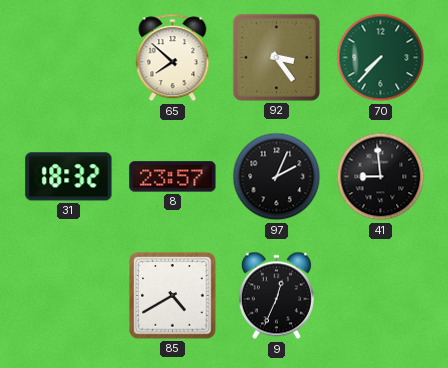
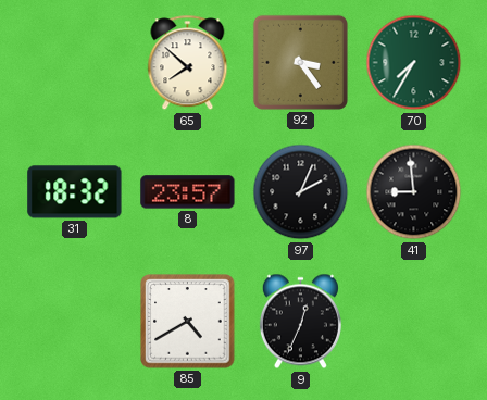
70: 7:37 -> 7:35
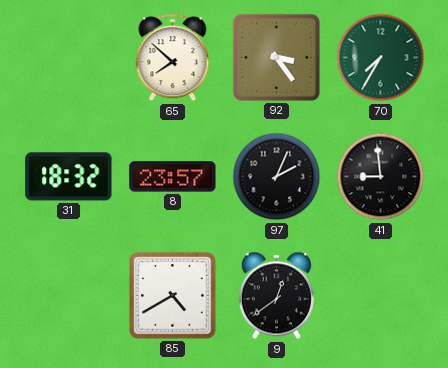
9: 12:34 -> 12:39
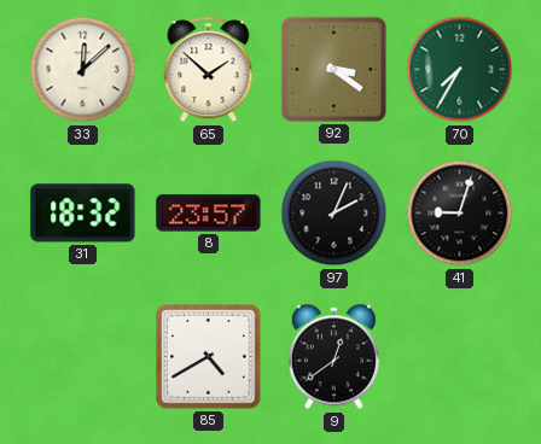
33: none -> 12:08
65: 7:52 -> 1:52
92: 3:24 -> 3:21
41: 8:59 -> 9:03
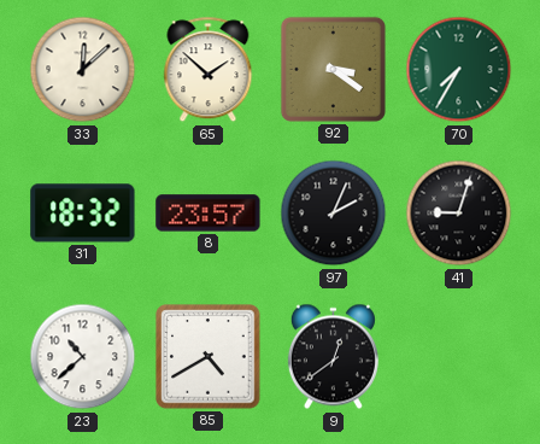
23: none -> 10:38
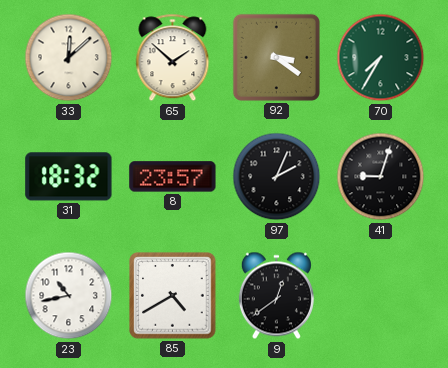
23: 10:38 -> 10:43
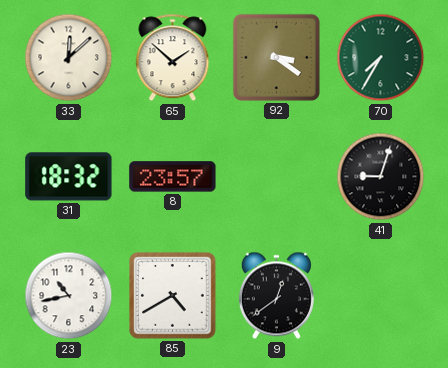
97: 2:04 -> none
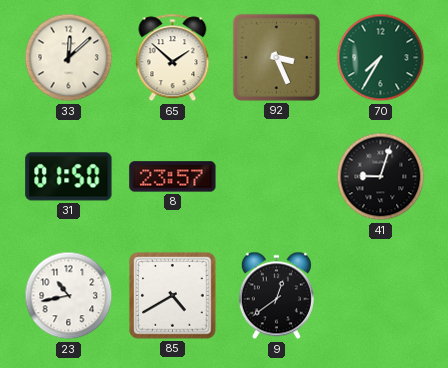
92: 3:21 -> 3:26
31: 18:32 -> 01:50
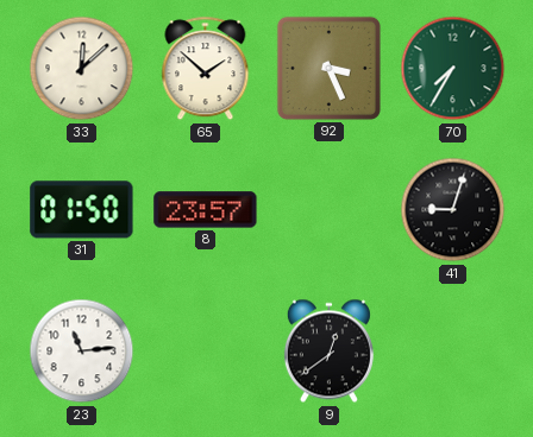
23: 10:43 -> 11:14
85: 4:40 -> none
